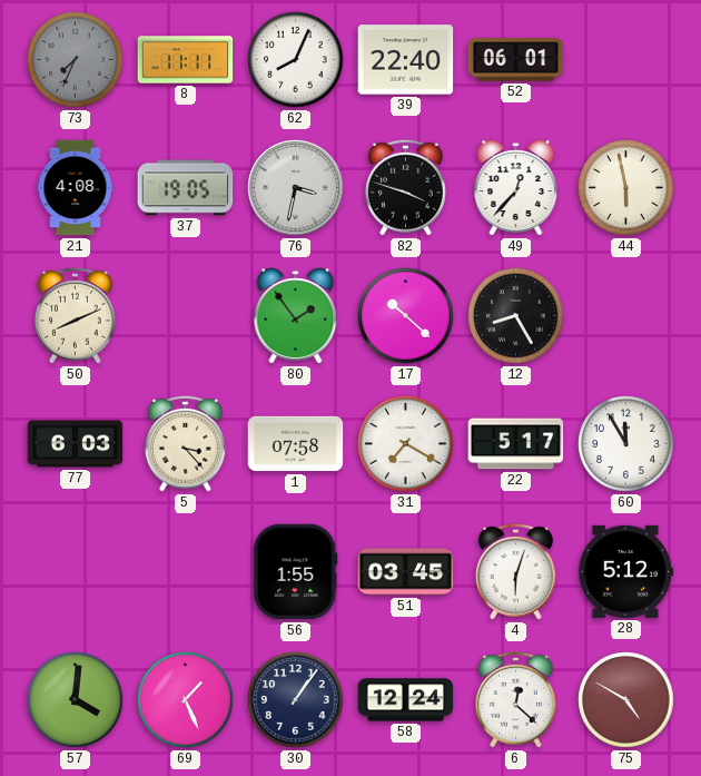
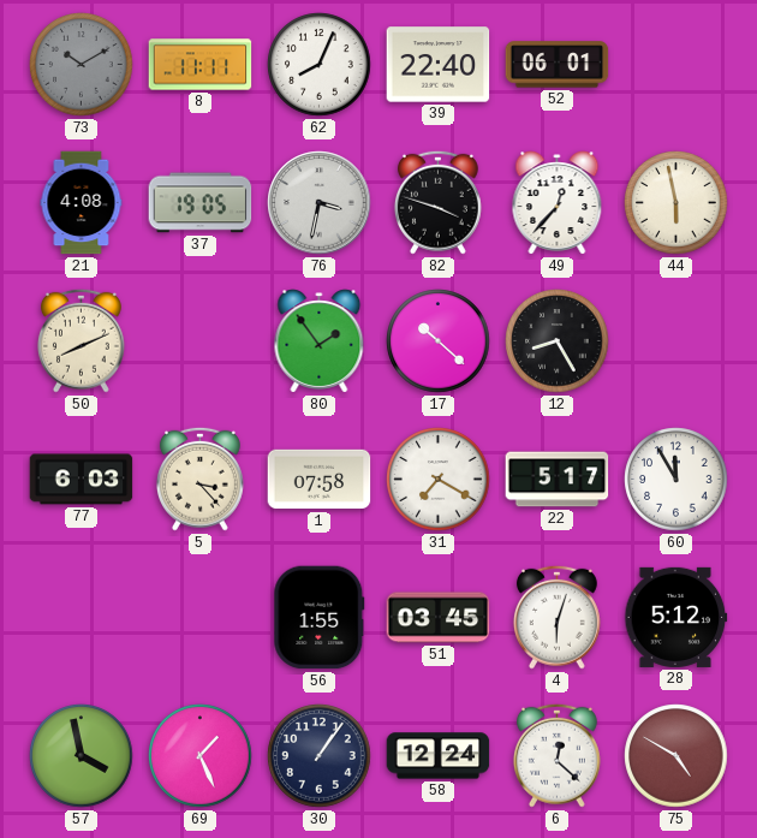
73: 7:34 -> 10:10
57: 4:01 -> 3:58
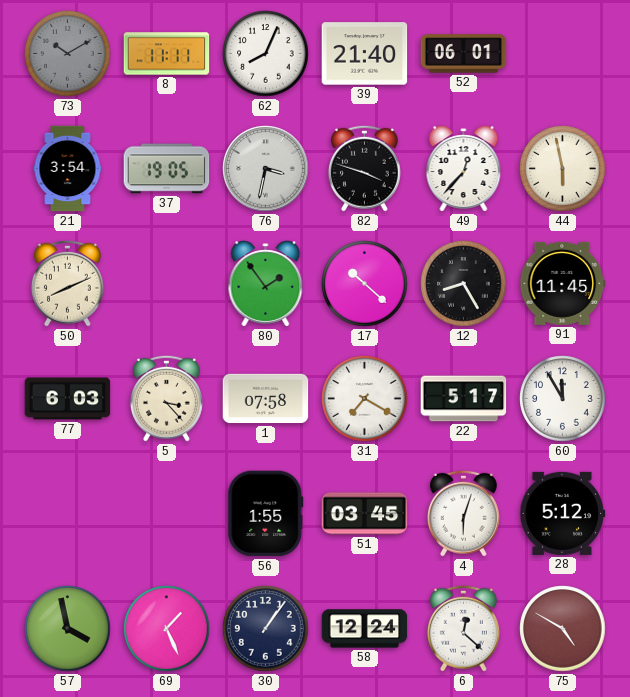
39: 22:40 -> 21:40
21: 4:08 -> 3:54
91: none -> 11:45
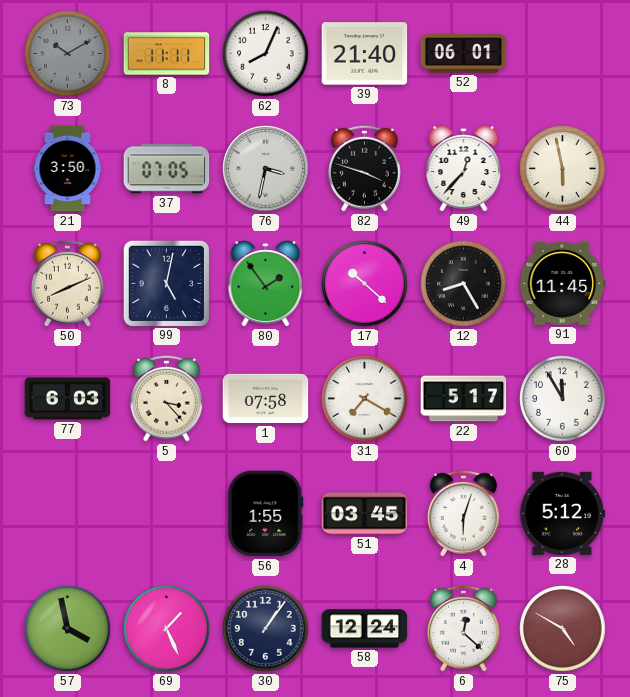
21: 3:54 -> 3:50
37: 19:05 -> 07:05
99: none -> 5:02
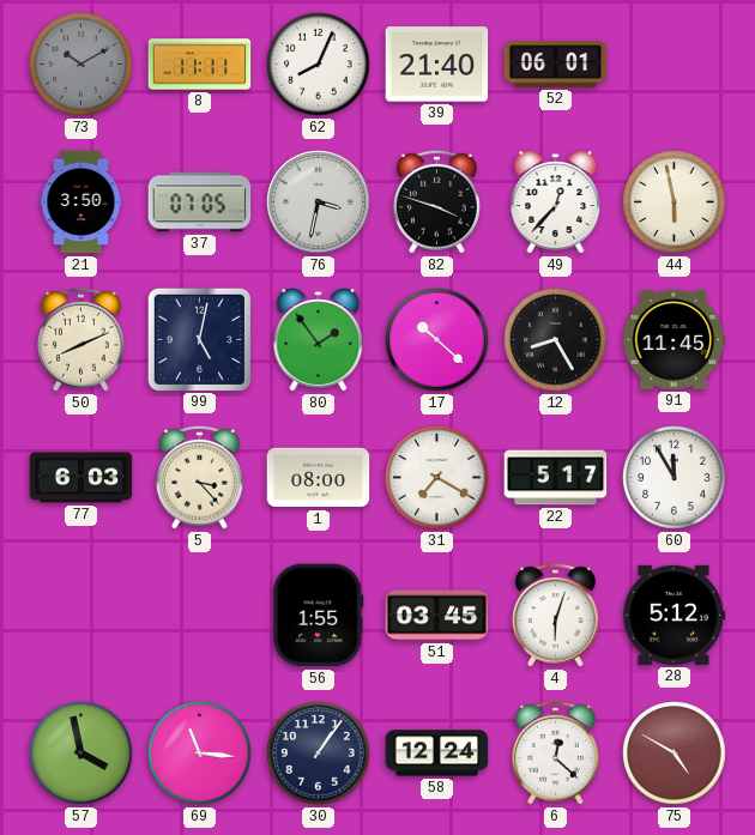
1: 07:58 -> 08:00
69: 1:26 -> 11:16
